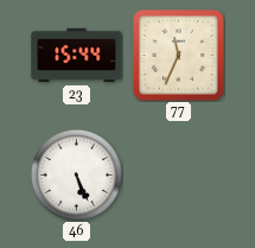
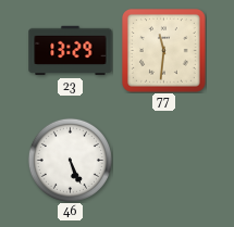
23: 15:44 -> 13:29
77: 11:34 -> 11:31
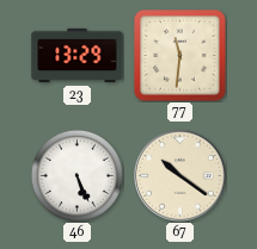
67: none -> 10:21
